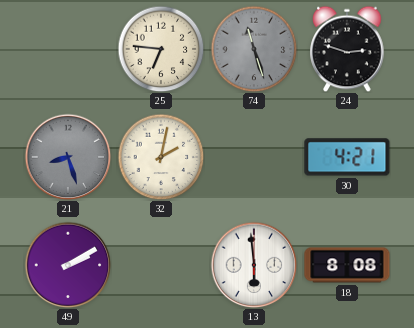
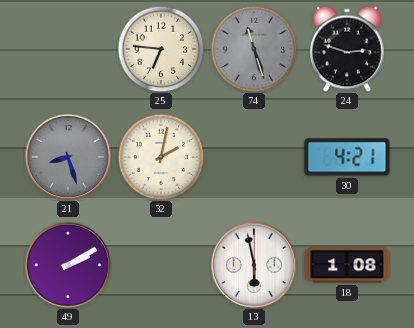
13: 5:59 -> 5:58
18: 8:08 -> 1:08
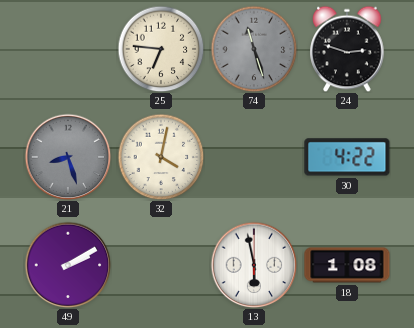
32: 2:02 -> 4:02
30: 4:21 -> 4:22
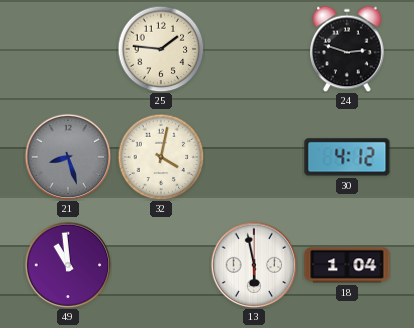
25: 6:46 -> 1:46
74: 11:27 -> none
30: 4:22 -> 4:12
49: 2:10 -> 10:59
18: 1:08 -> 1:04
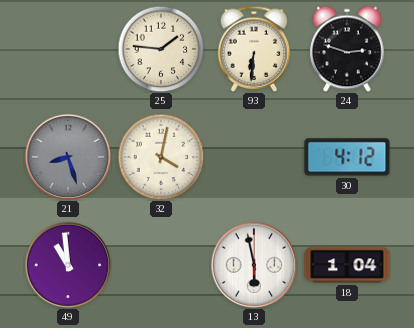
93: none -> 6:31
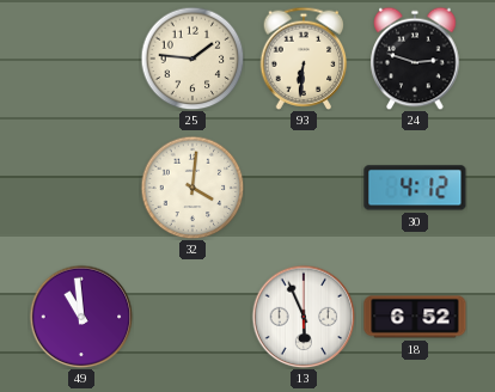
21: 8:27 -> none
32: 4:02 -> 4:01
13: 5:58 -> 5:56
18: 1:04 -> 6:52
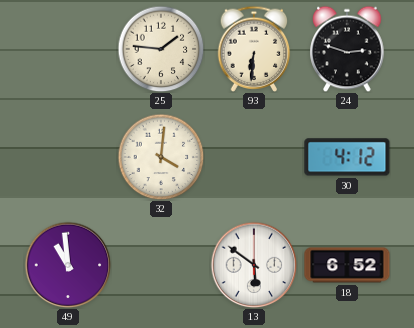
13: 5:56 -> 5:51
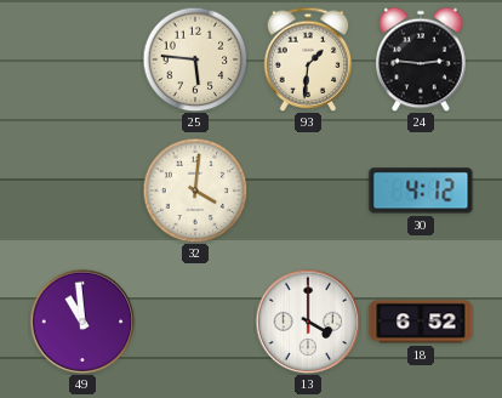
25: 1:46 -> 5:46
93: 6:31 -> 1:31
24: 2:48 -> 2:46
13: 5:51 -> 4:00
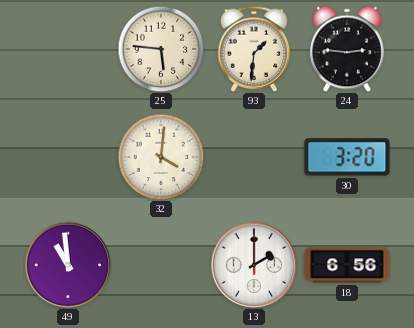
30: 4:12 -> 3:20
13: 4:00 -> 2:00
18: 6:52 -> 6:56
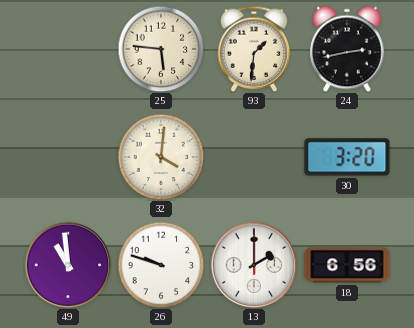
24: 2:46 -> 2:43
26: none -> 9:48
